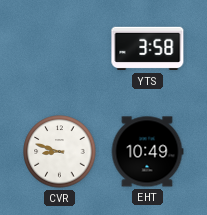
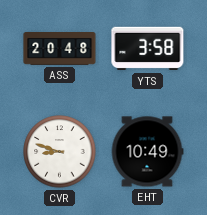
ASS: none -> 20:48
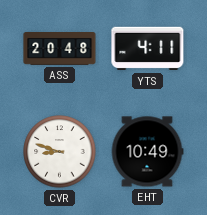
YTS: 3:58 -> 4:11
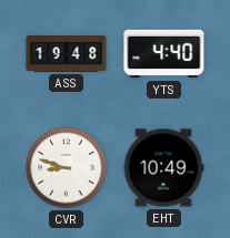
ASS: 20:48 -> 19:48
YTS: 4:11 -> 4:40
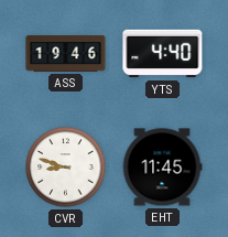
ASS: 19:48 -> 19:46
EHT: 10:49 -> 11:45
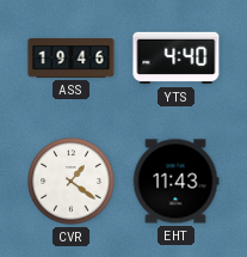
CVR: 8:48 -> 1:21
EHT: 11:45 -> 11:43
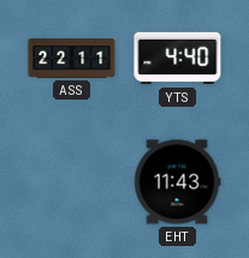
ASS: 19:46 -> 22:11
CVR: 1:21 -> none
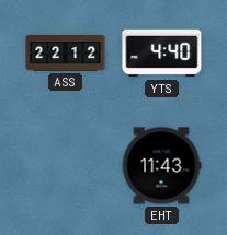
ASS: 22:11 -> 22:12
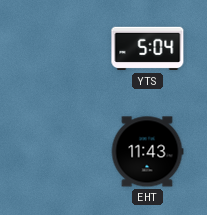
ASS: 22:12 -> none
YTS: 4:40 -> 5:04
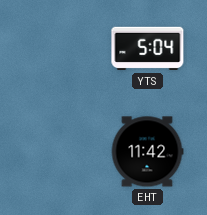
EHT: 11:43 -> 11:42
